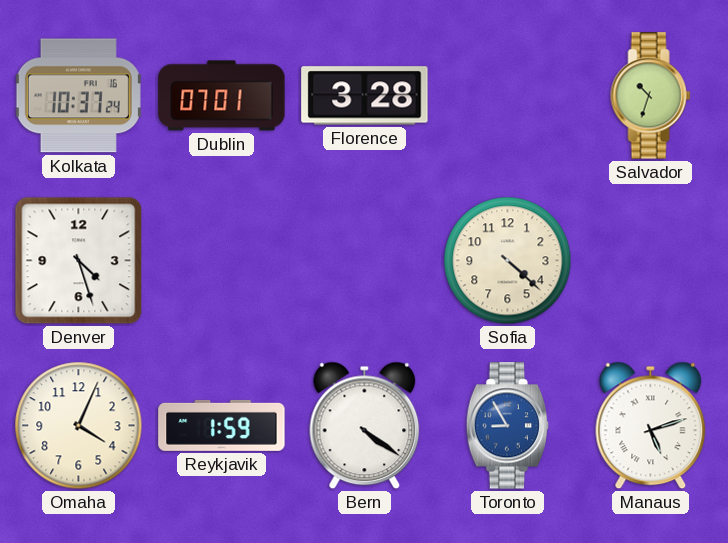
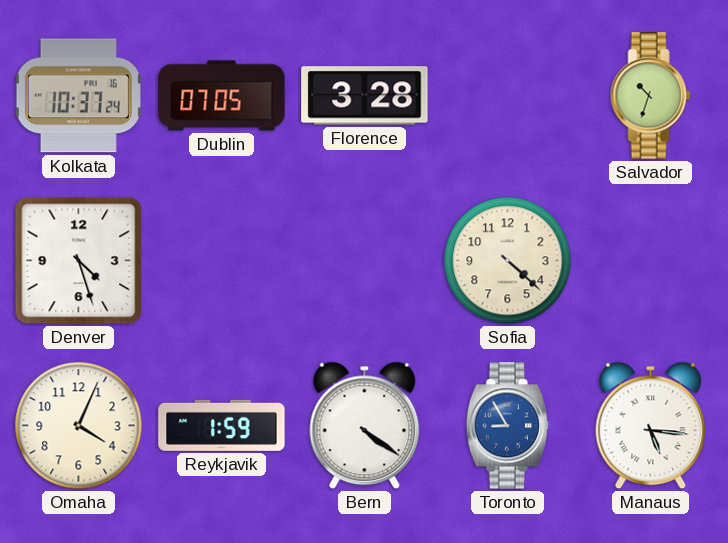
Dublin: 07:01 -> 07:05
Manaus: 5:12 -> 5:16
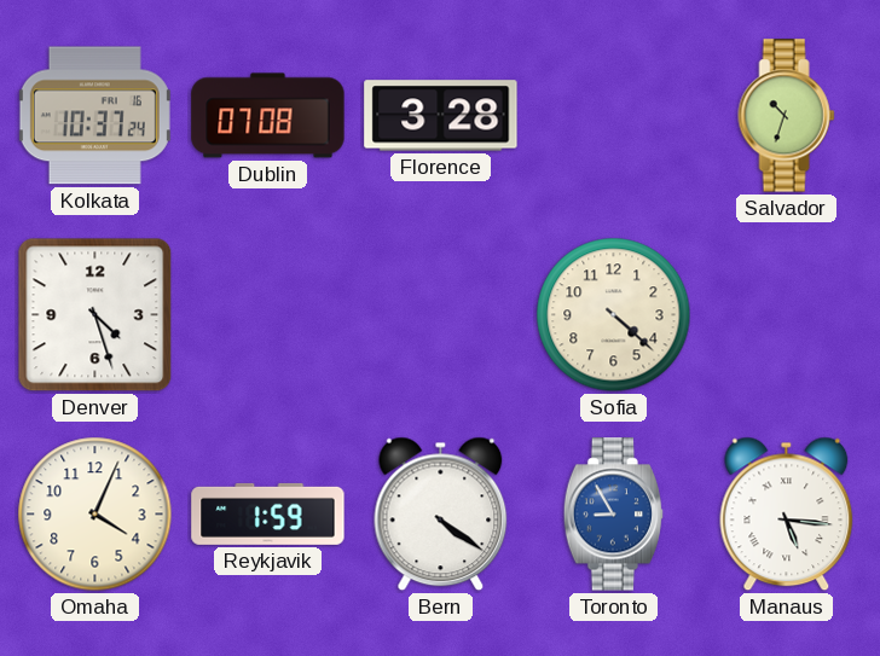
Dublin: 07:05 -> 07:08
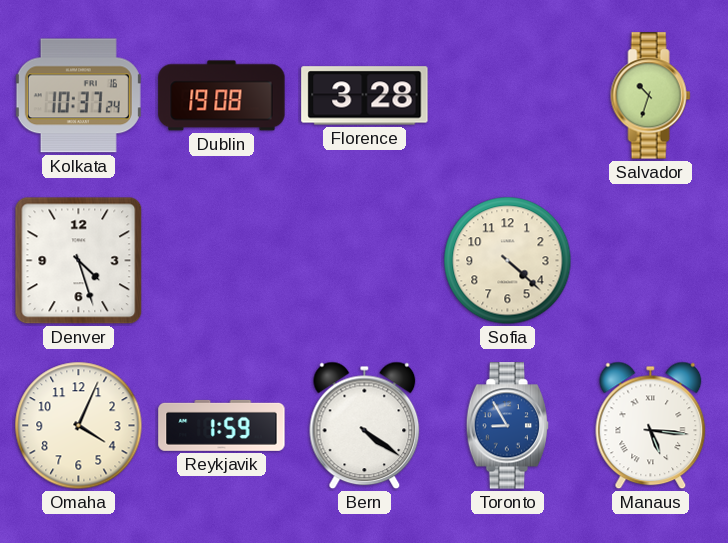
Dublin: 07:08 -> 19:08
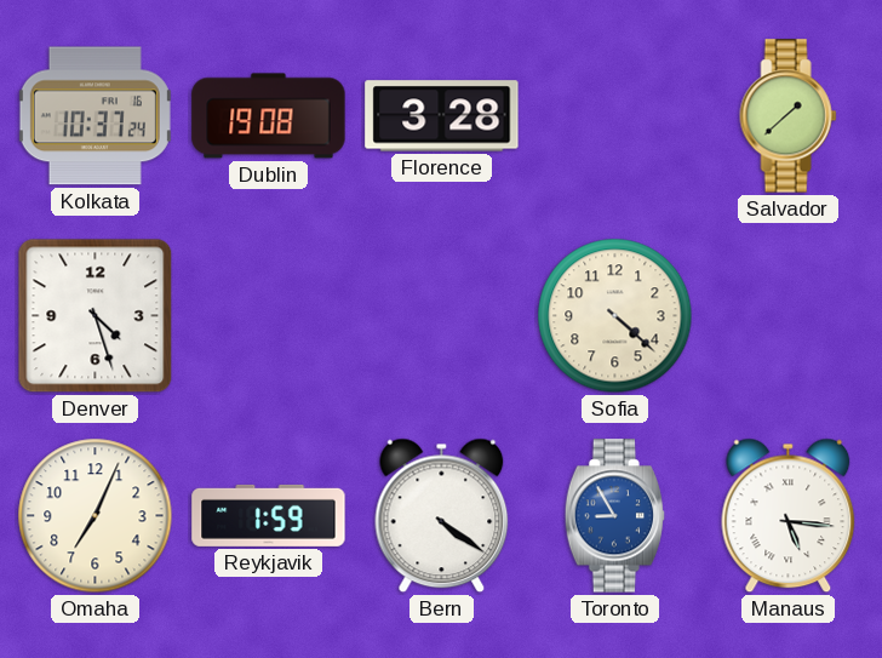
Salvador: 10:33 -> 1:38
Omaha: 4:04 -> 7:04
